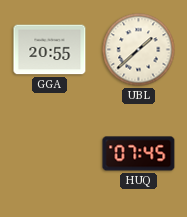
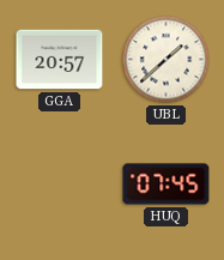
GGA: 20:55 -> 20:57
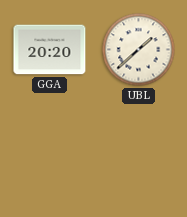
GGA: 20:57 -> 20:20
HUQ: 07:45 -> none
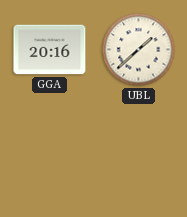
GGA: 20:20 -> 20:16
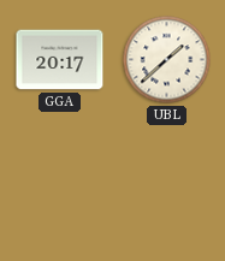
GGA: 20:16 -> 20:17
